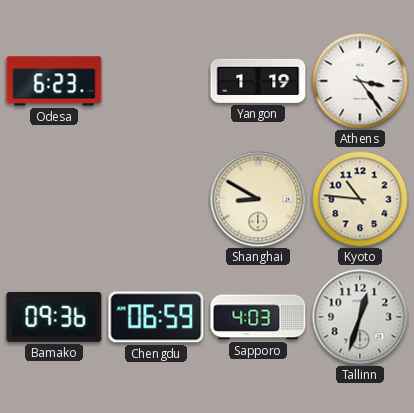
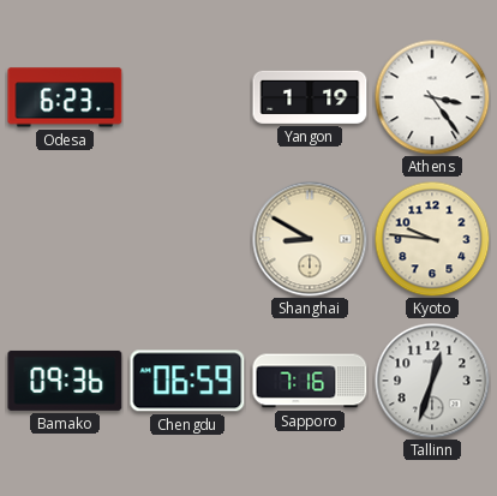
Kyoto: 10:46 -> 9:46
Sapporo: 4:03 -> 7:16
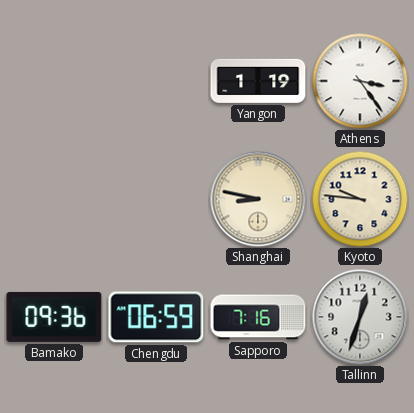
Odesa: 6:23 -> none
Shanghai: 8:50 -> 8:47
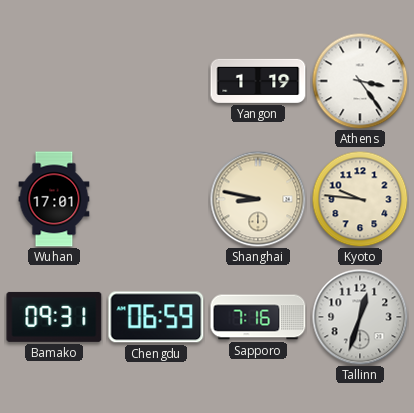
Wuhan: none -> 17:01
Bamako: 09:36 -> 09:31
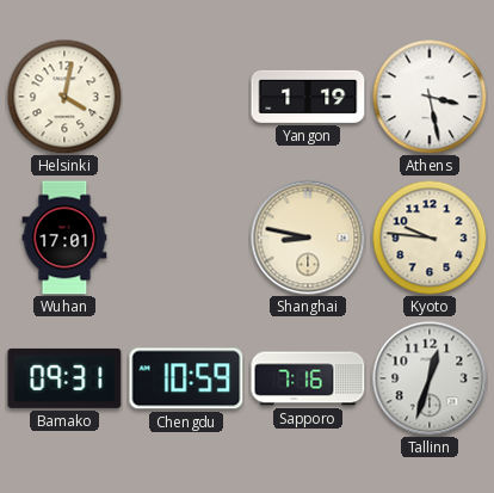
Helsinki: none -> 4:02
Athens: 3:24 -> 3:28
Chengdu: 06:59 -> 10:59
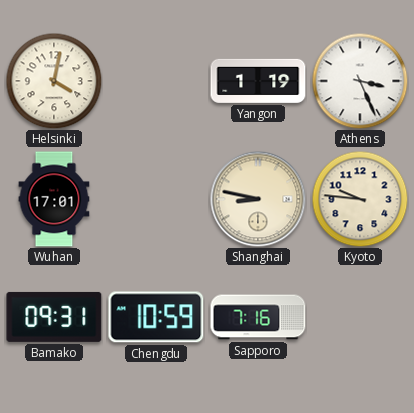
Athens: 3:28 -> 3:26
Tallinn: 12:33 -> none
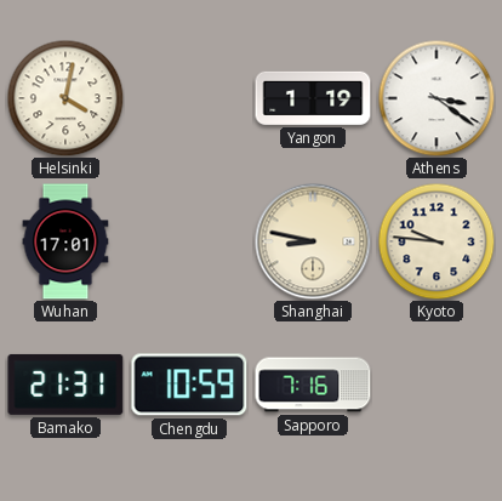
Athens: 3:26 -> 3:21
Bamako: 09:31 -> 21:31
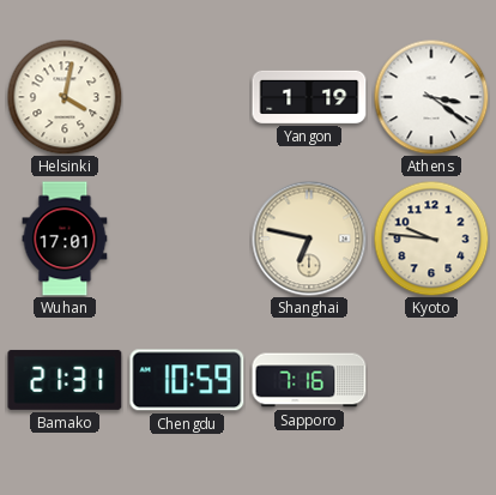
Shanghai: 8:47 -> 6:47
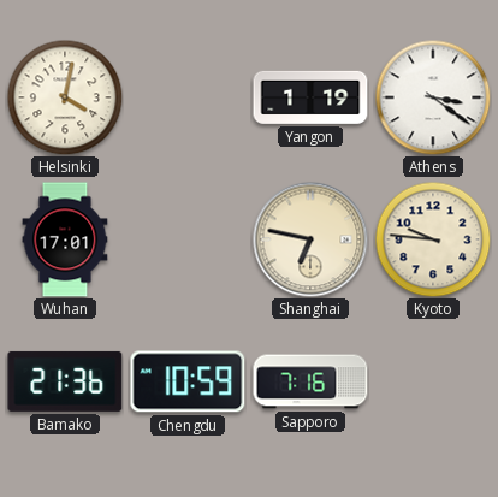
Bamako: 21:31 -> 21:36
